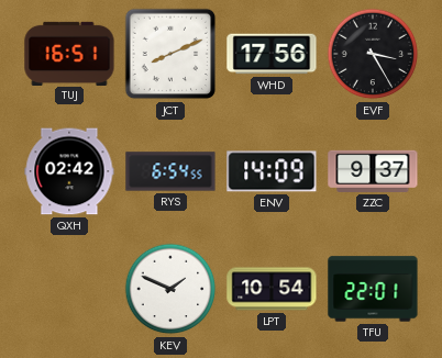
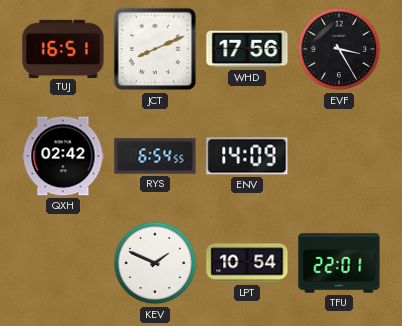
ZZC: 9:37 -> none
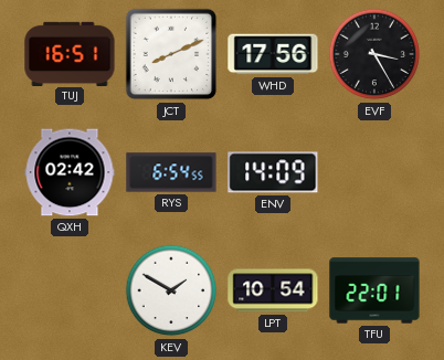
KEV: 1:49 -> 1:50
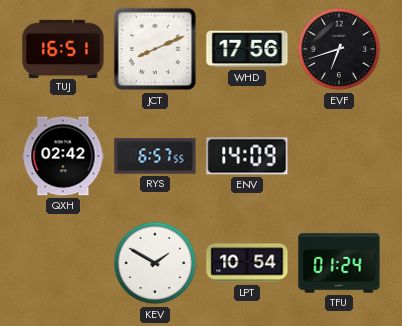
EVF: 3:25 -> 6:42
RYS: 6:54 -> 6:57
TFU: 22:01 -> 01:24
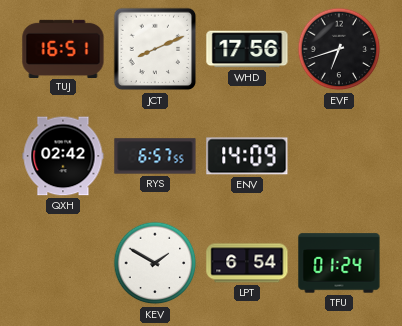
LPT: 10:54 -> 6:54
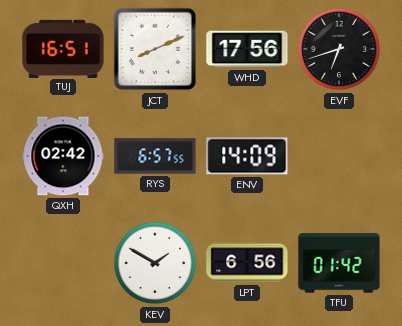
LPT: 6:54 -> 6:56
TFU: 01:24 -> 01:42
